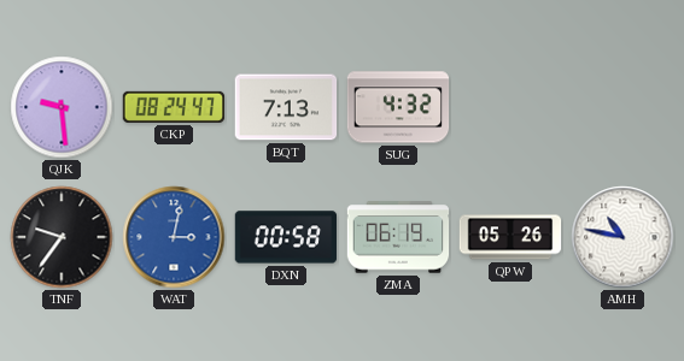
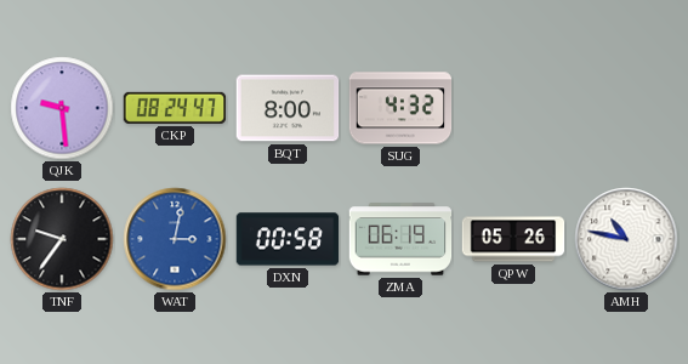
BQT: 7:13 -> 8:00
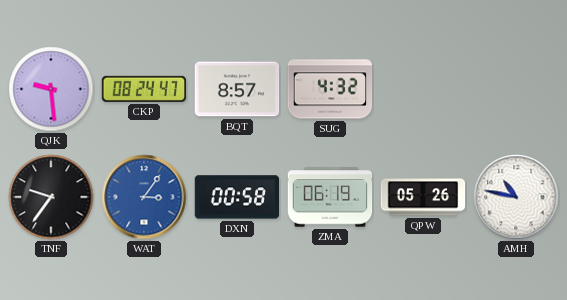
BQT: 8:00 -> 8:57
WAT: 3:02 -> 3:06
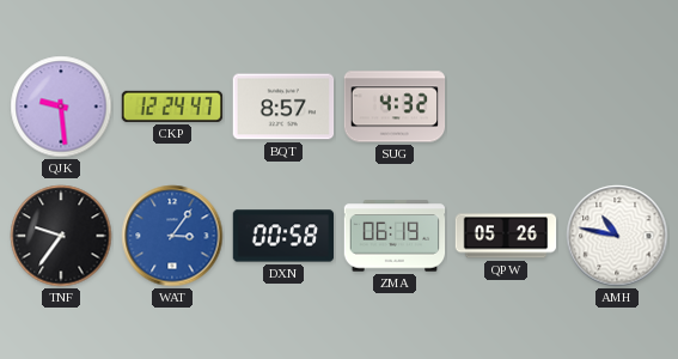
CKP: 08:24 -> 12:24
